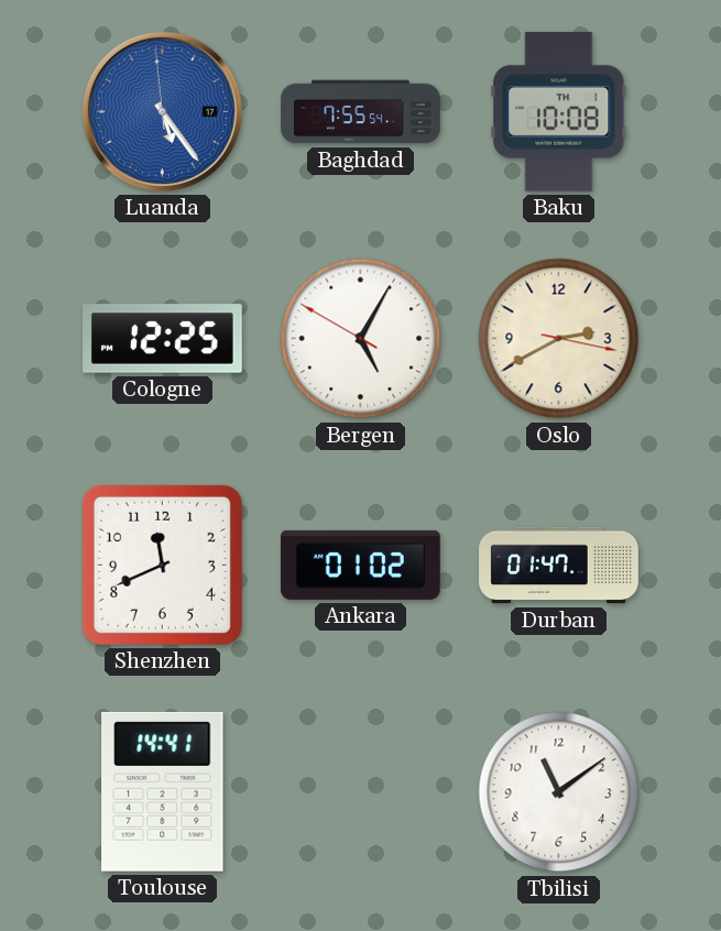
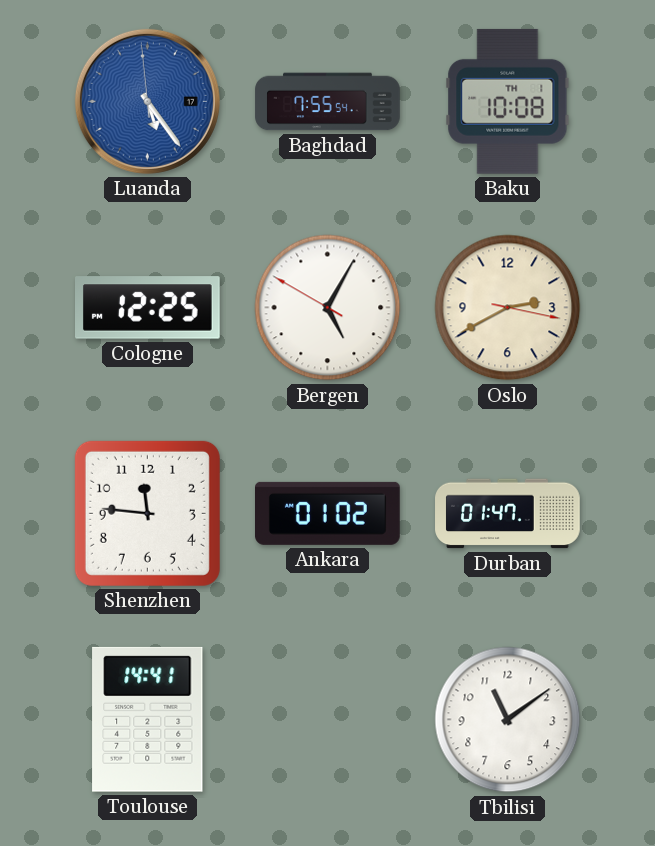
Shenzhen: 11:41 -> 11:46
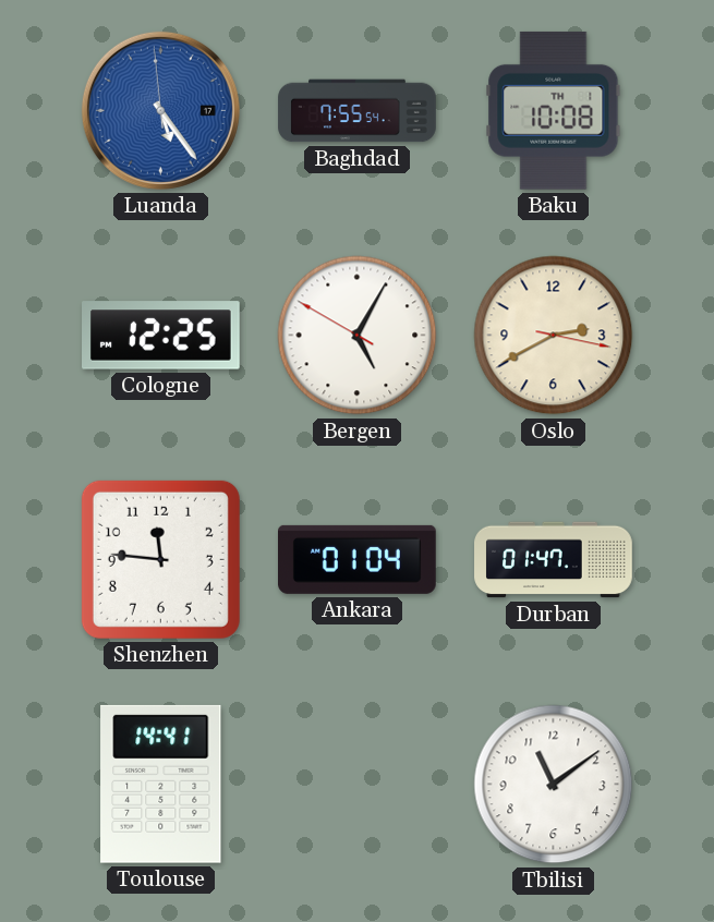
Ankara: 01:02 -> 01:04
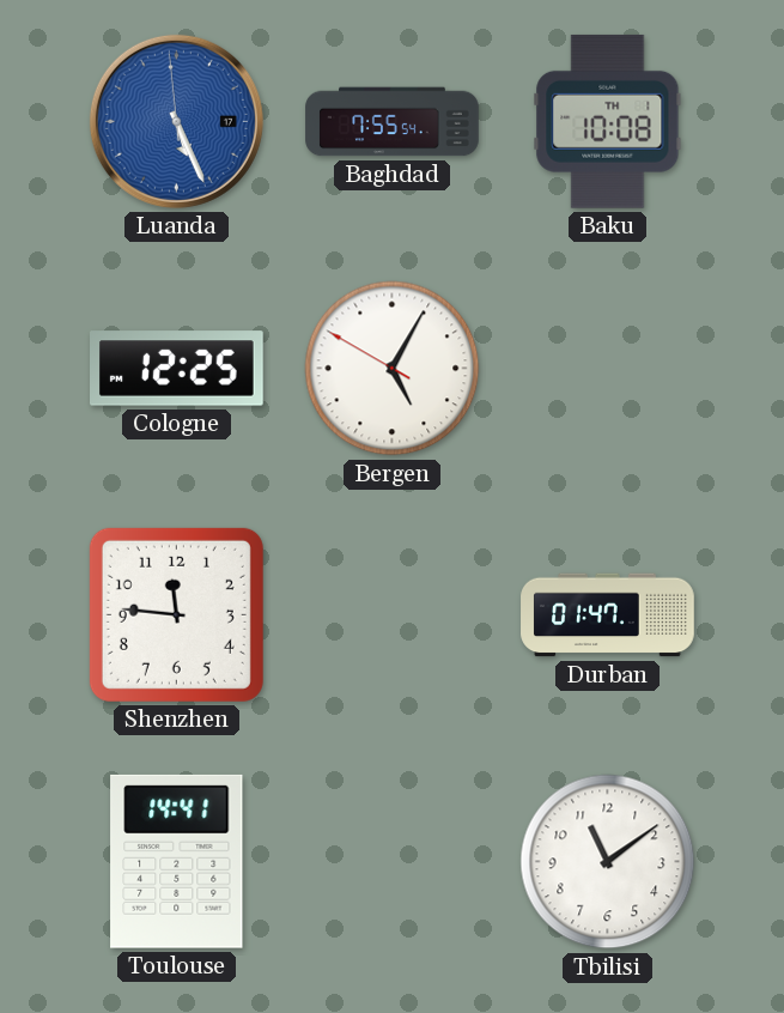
Luanda: 5:23 -> 5:25
Oslo: 2:40 -> none
Ankara: 01:04 -> none
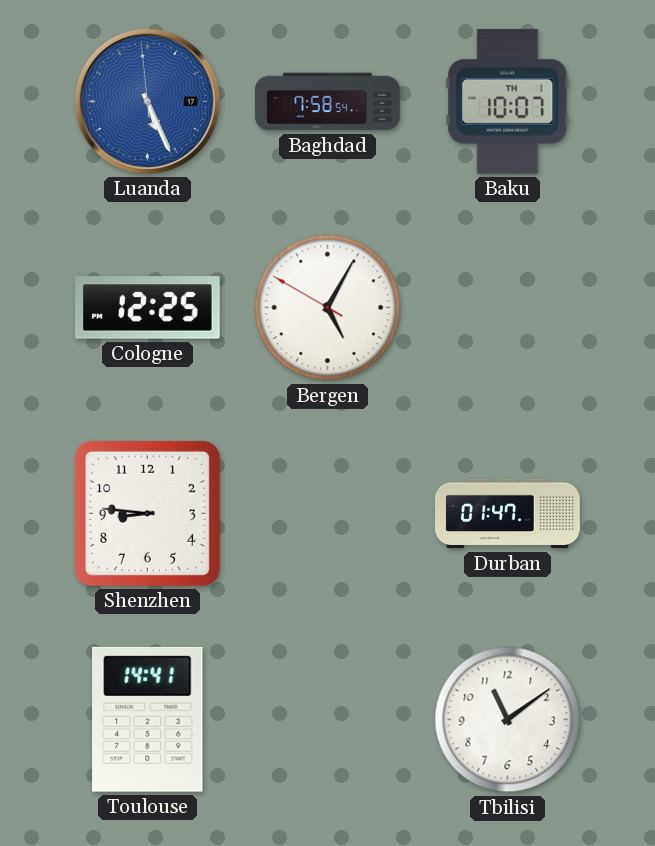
Baghdad: 7:55 -> 7:58
Baku: 10:08 -> 10:07
Shenzhen: 11:46 -> 8:46
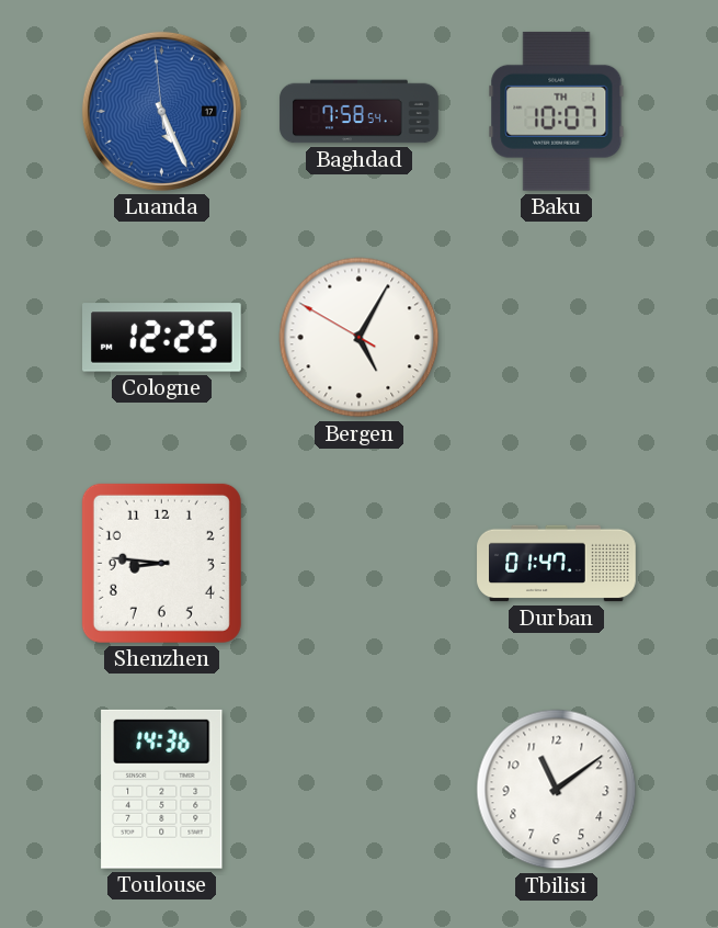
Toulouse: 14:41 -> 14:36
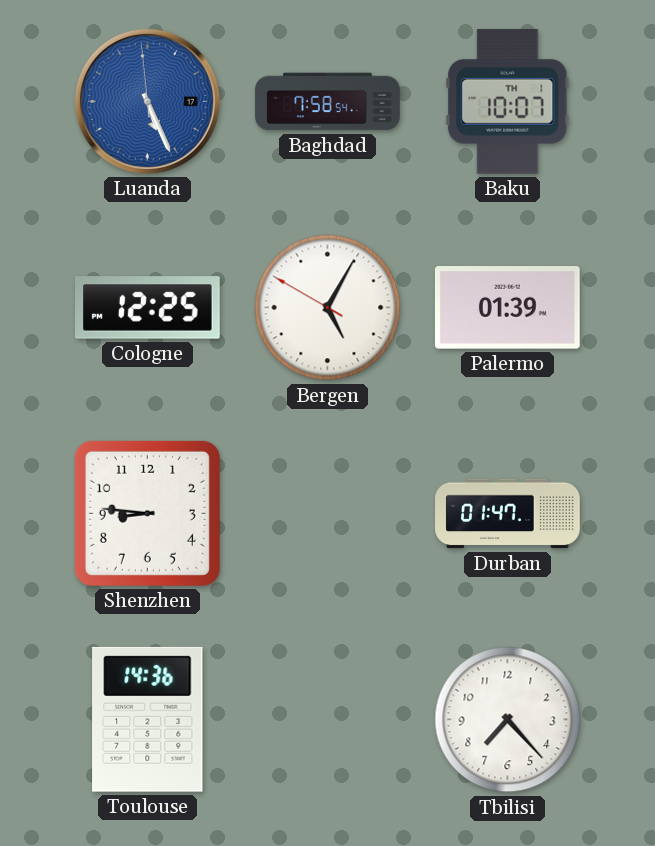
Palermo: none -> 01:39
Tbilisi: 11:09 -> 7:23
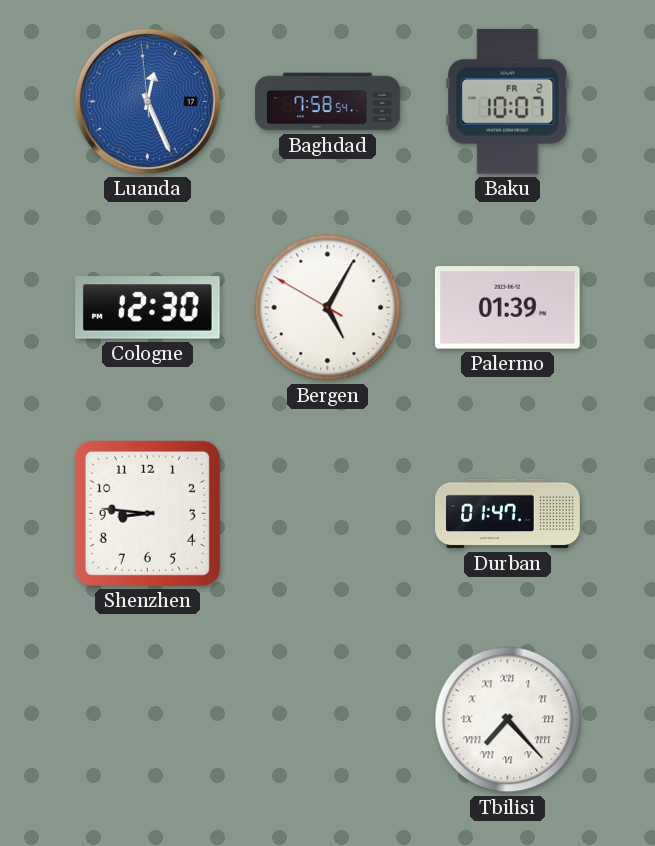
Luanda: 5:25 -> 12:25
Baku date: TH 1 -> FR 2
Cologne: 12:25 -> 12:30
Toulouse: 14:36 -> none
Tbilisi numerals: Arabic -> Roman
